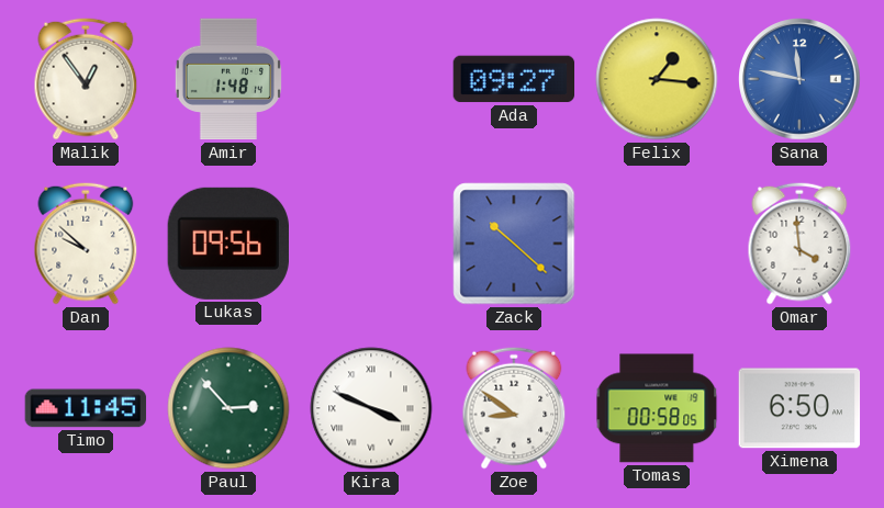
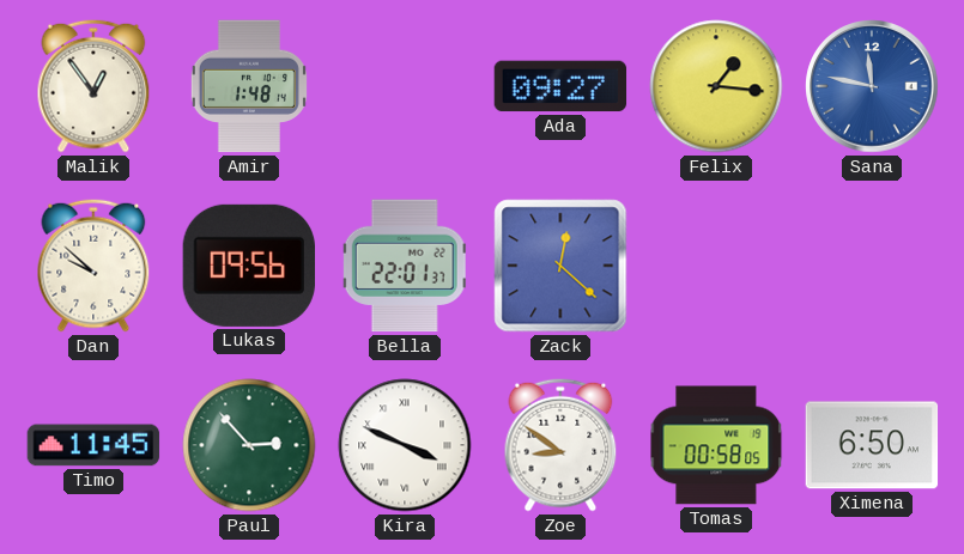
Bella: none -> 22:01
Zack: 10:22 -> 12:22
Omar: 3:59 -> none
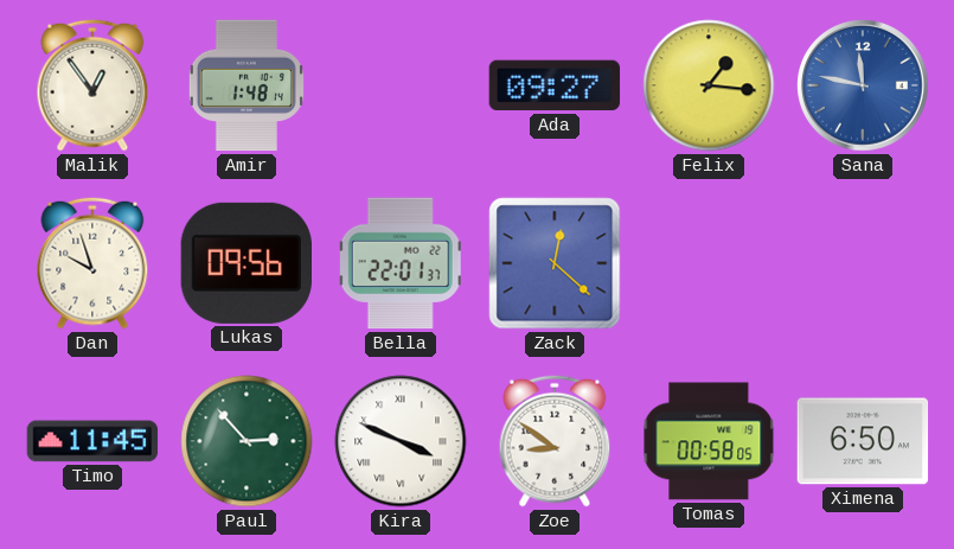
Dan: 9:52 -> 9:57
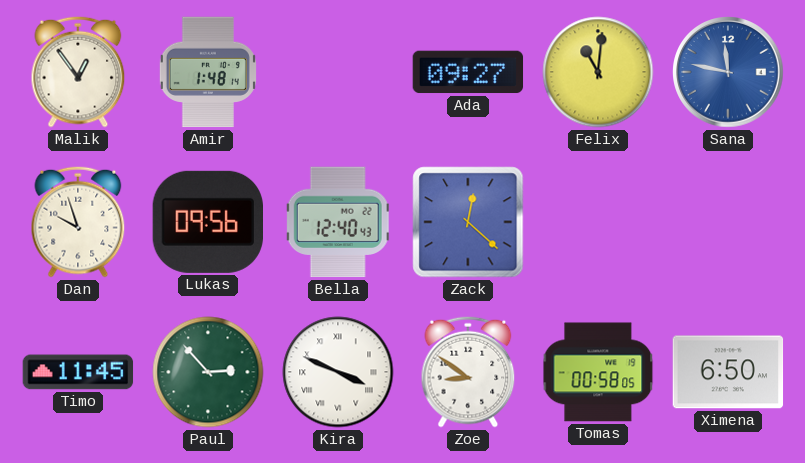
Felix: 1:16 -> 11:01
Bella: 22:01 -> 12:40
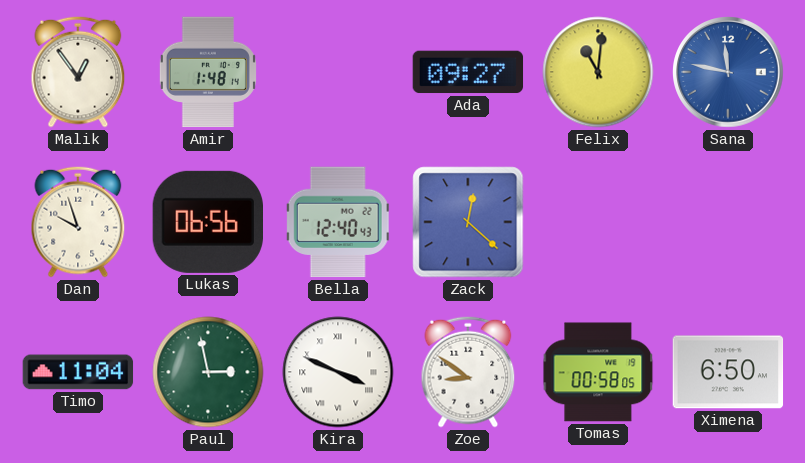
Lukas: 09:56 -> 06:56
Timo: 11:45 -> 11:04
Paul: 2:53 -> 2:58
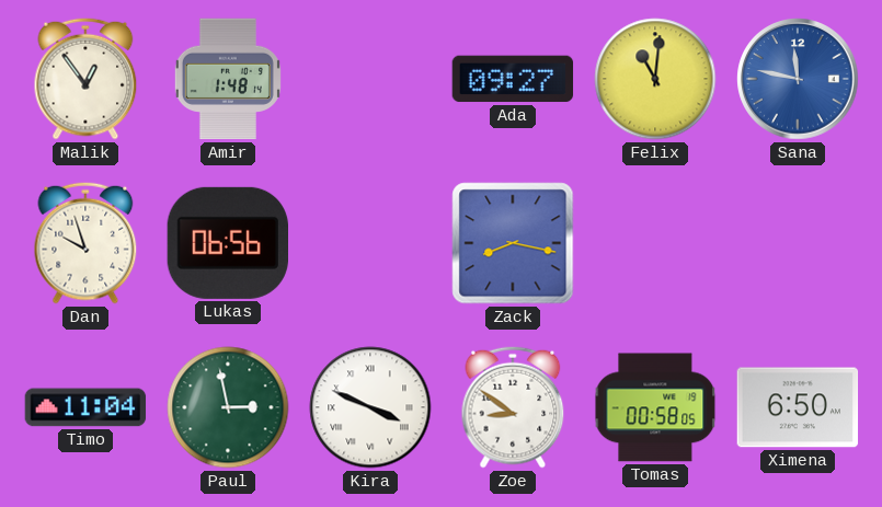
Bella: 12:40 -> none
Zack: 12:22 -> 8:17
